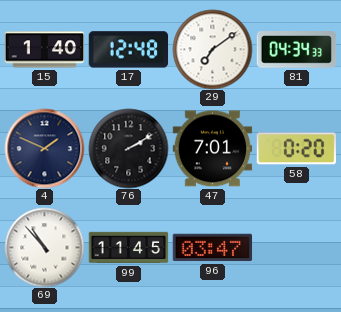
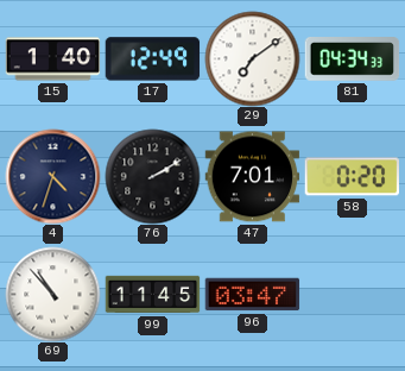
17: 12:48 -> 12:49
4: 1:49 -> 4:33
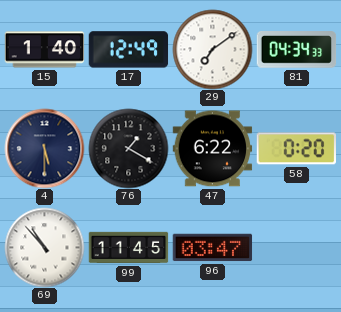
4: 4:33 -> 5:30
76: 2:10 -> 1:20
47: 7:01 -> 6:22
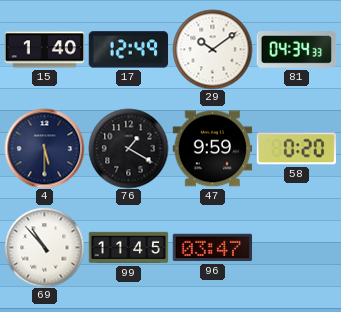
29: 7:09 -> 10:09
47: 6:22 -> 9:59
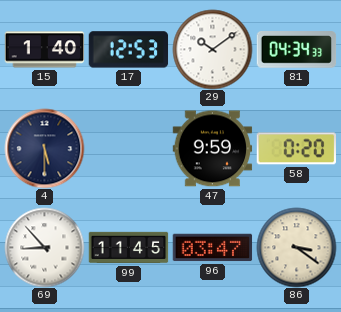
17: 12:49 -> 12:53
76: 1:20 -> none
69: 10:53 -> 8:53
86: none -> 3:21
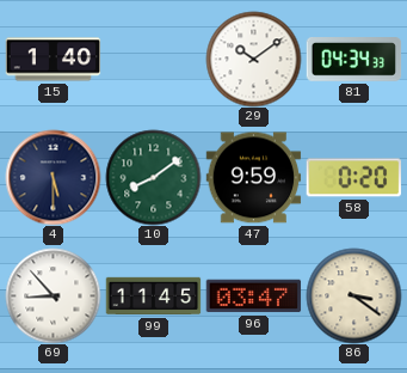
17: 12:53 -> none
10: none -> 8:09
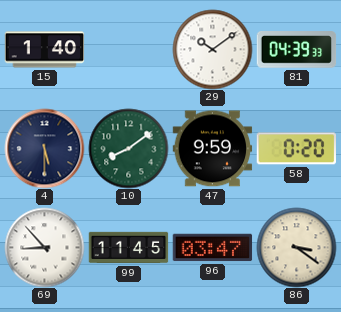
81: 04:34 -> 04:39
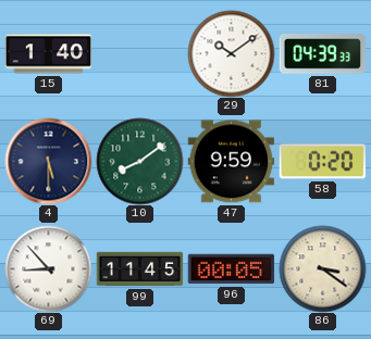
96: 03:47 -> 00:05
